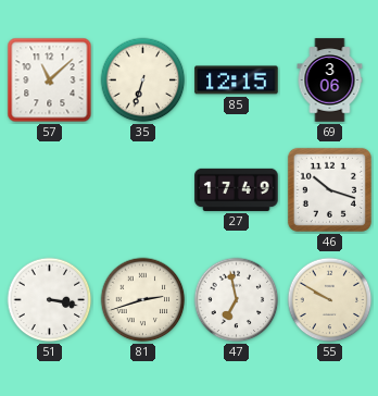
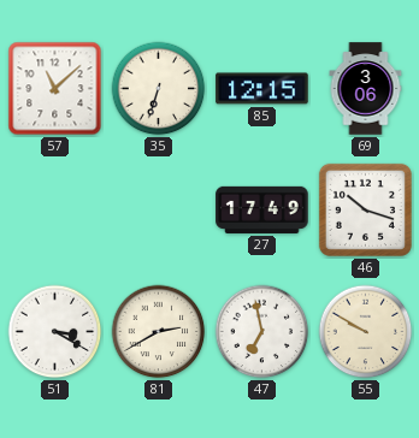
51: 3:17 -> 3:20
81: 2:42 -> 2:40
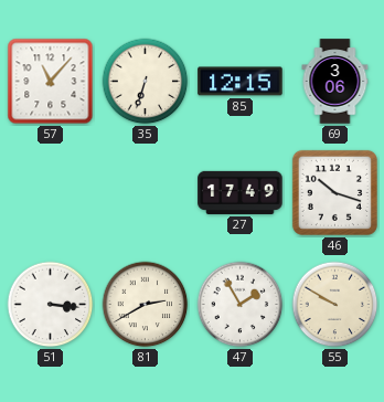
57: 11:08 -> 11:07
51: 3:20 -> 3:16
47: 6:58 -> 1:55
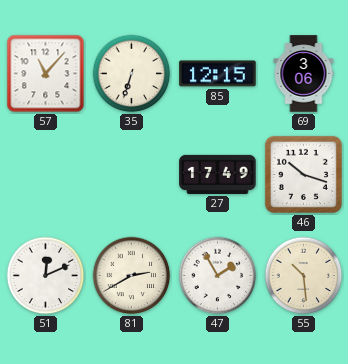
51: 3:16 -> 12:11
55: 9:50 -> 10:29
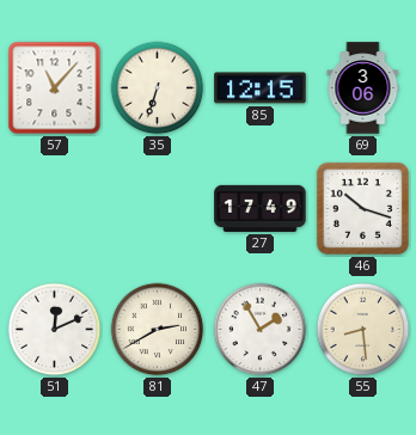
55: 10:29 -> 8:29
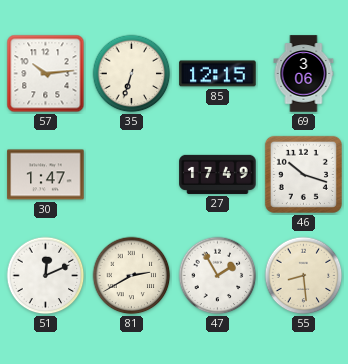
57: 11:07 -> 10:14
30: none -> 1:47
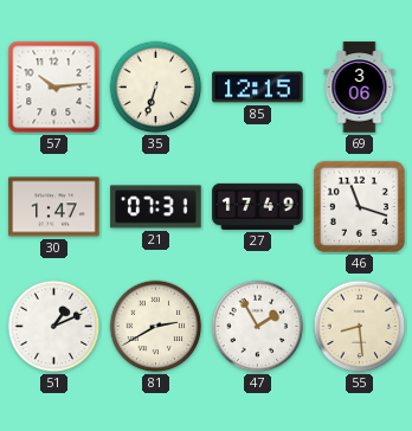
21: none -> 07:31
46: 10:18 -> 11:18
51: 12:11 -> 1:11
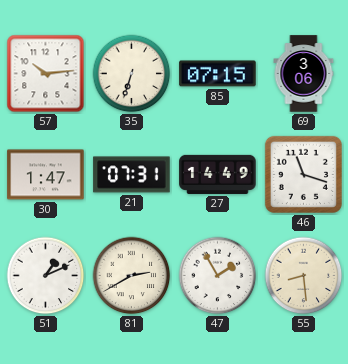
85: 12:15 -> 07:15
27: 17:49 -> 14:49
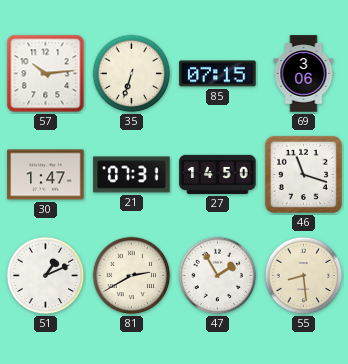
27: 14:49 -> 14:50
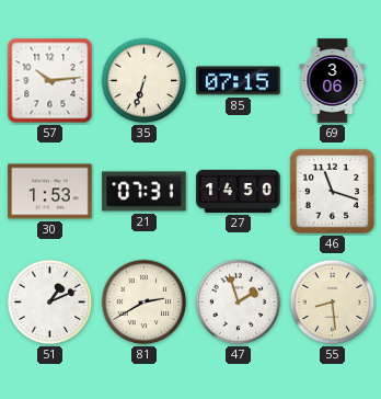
30: 1:47 -> 1:53
47: 1:55 -> 1:57
